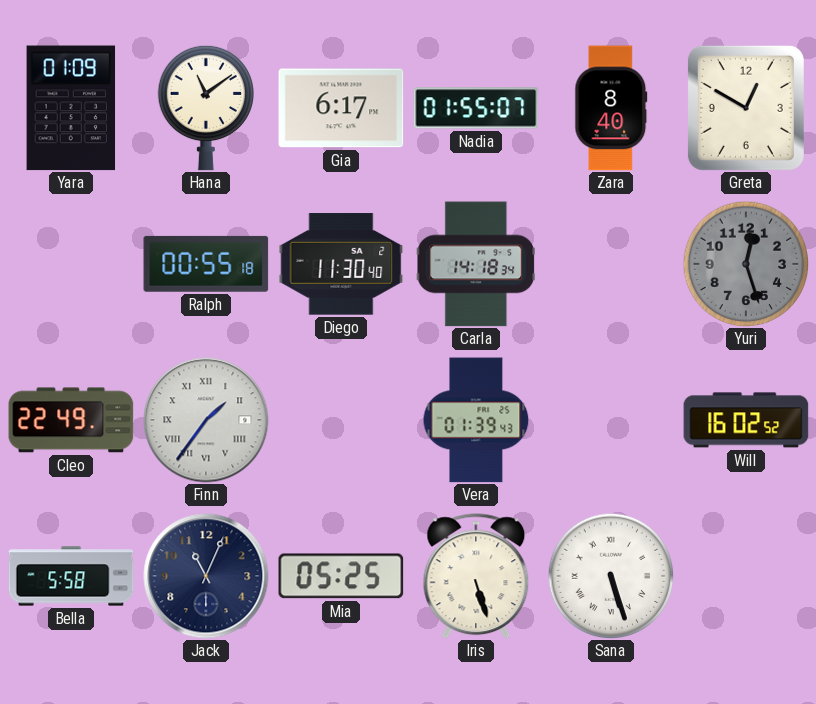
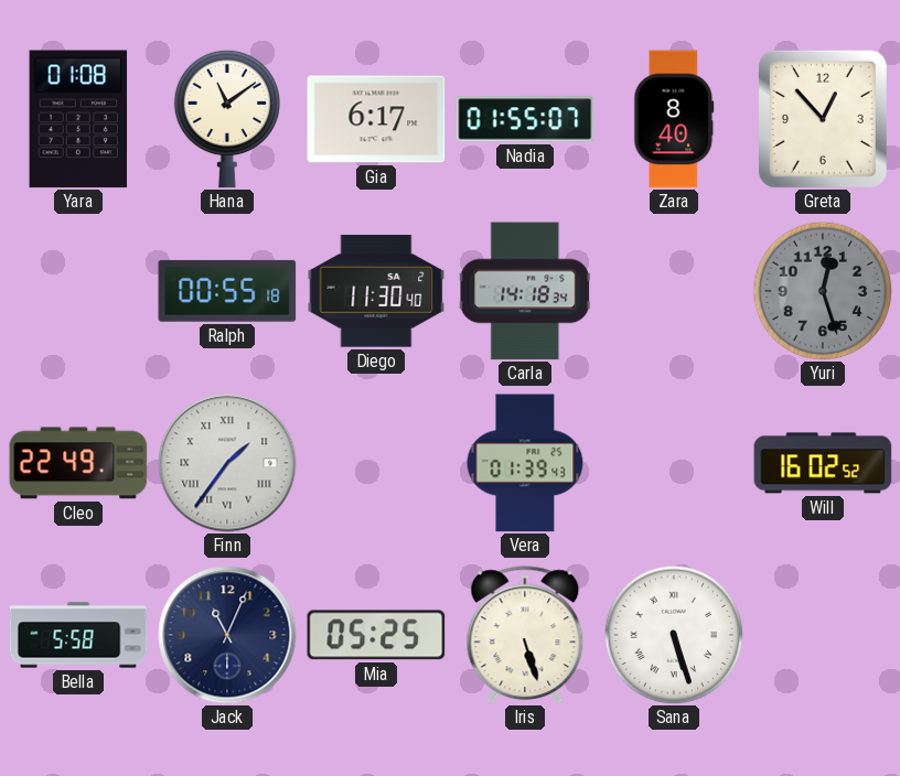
Yara: 01:09 -> 01:08
Greta: 12:50 -> 12:53
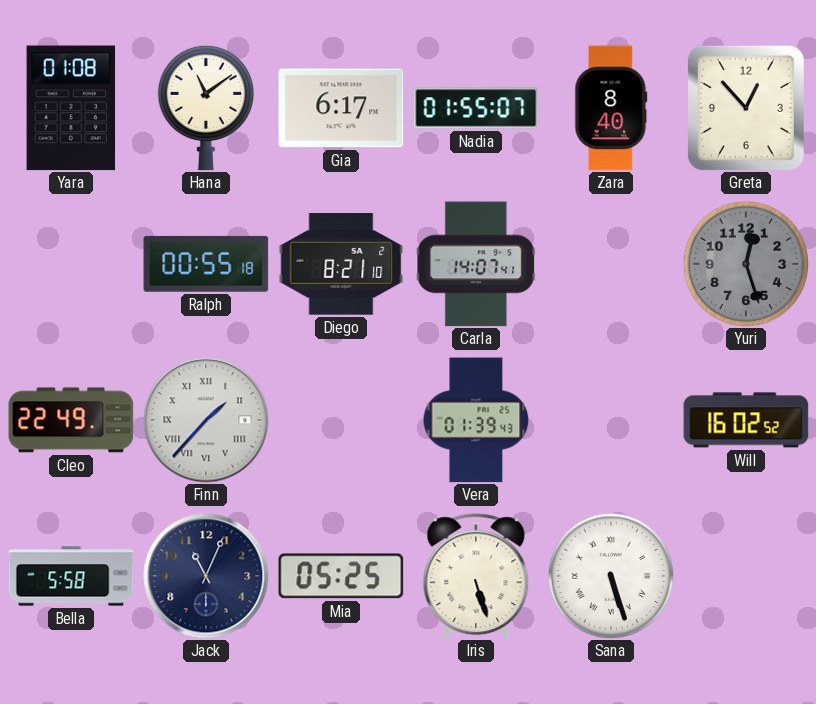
Diego: 11:30 -> 8:21
Carla: 14:18 -> 14:07
Finn: 1:36 -> 1:37
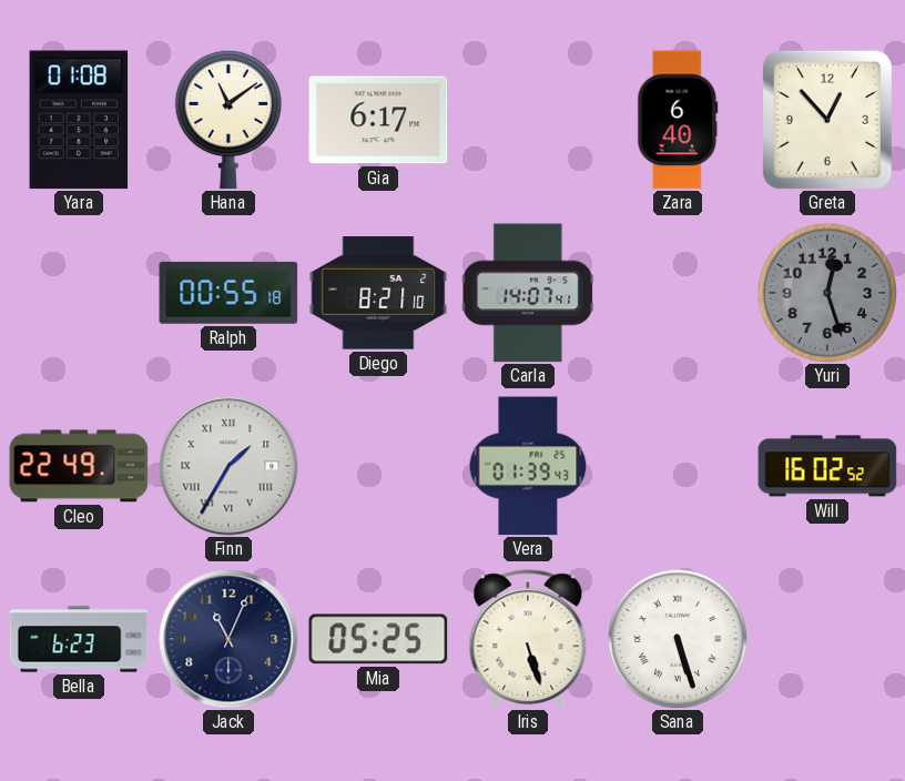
Nadia: 01:55 -> none
Zara: 8:40 -> 6:40
Finn: 1:37 -> 1:35
Bella: 5:58 -> 6:23
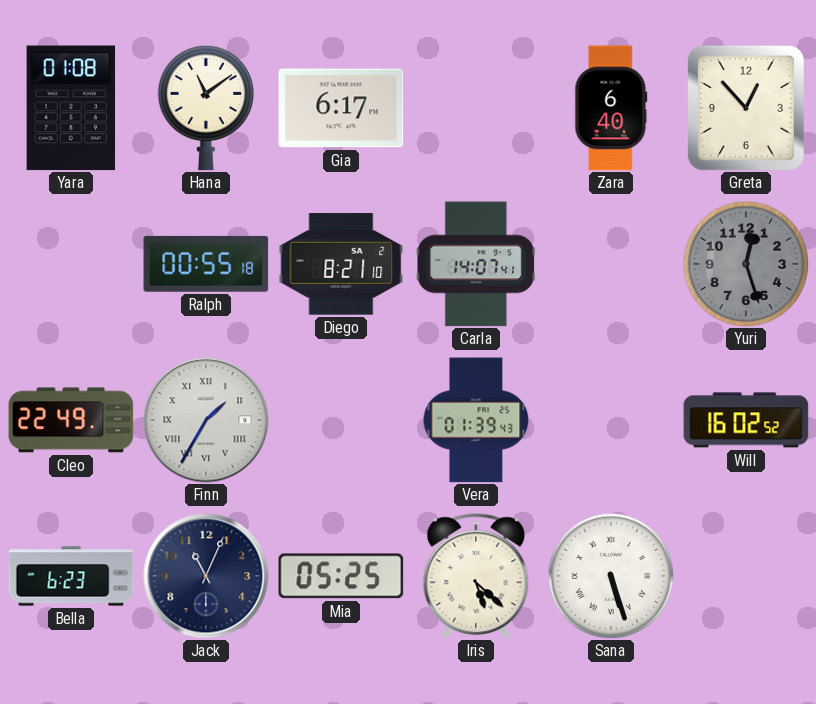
Iris: 5:27 -> 5:22
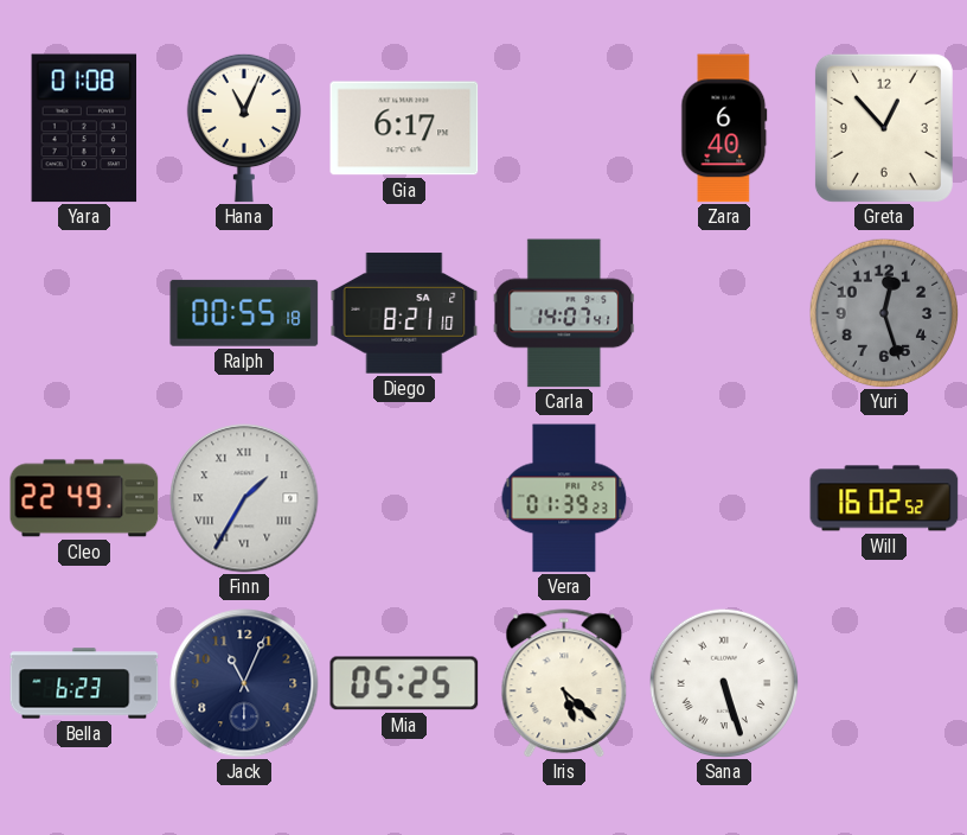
Hana: 11:09 -> 11:04
Vera: 01:39:43 -> 01:39:23
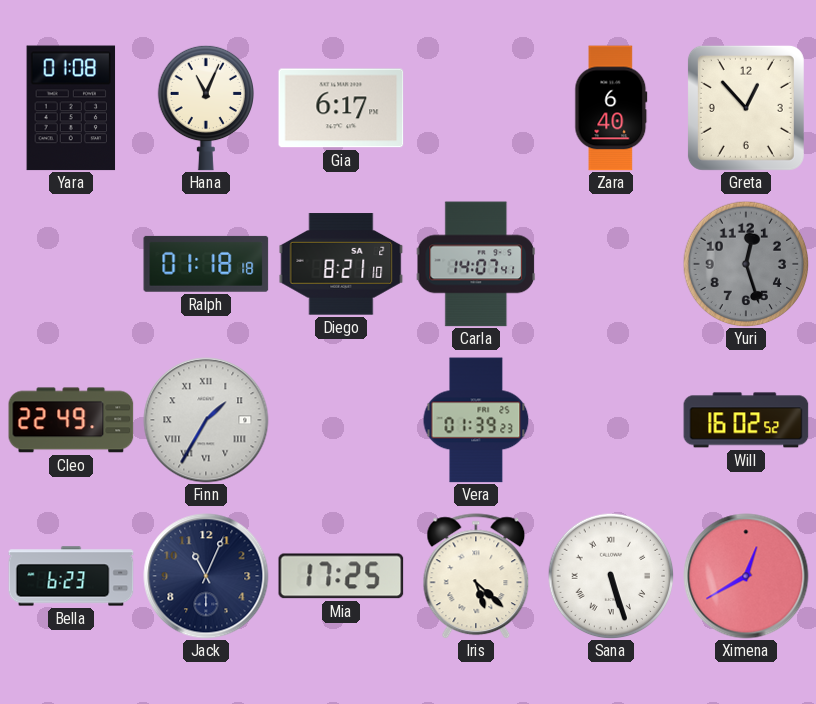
Ralph: 00:55 -> 01:18
Mia: 05:25 -> 17:25
Ximena: none -> 12:40
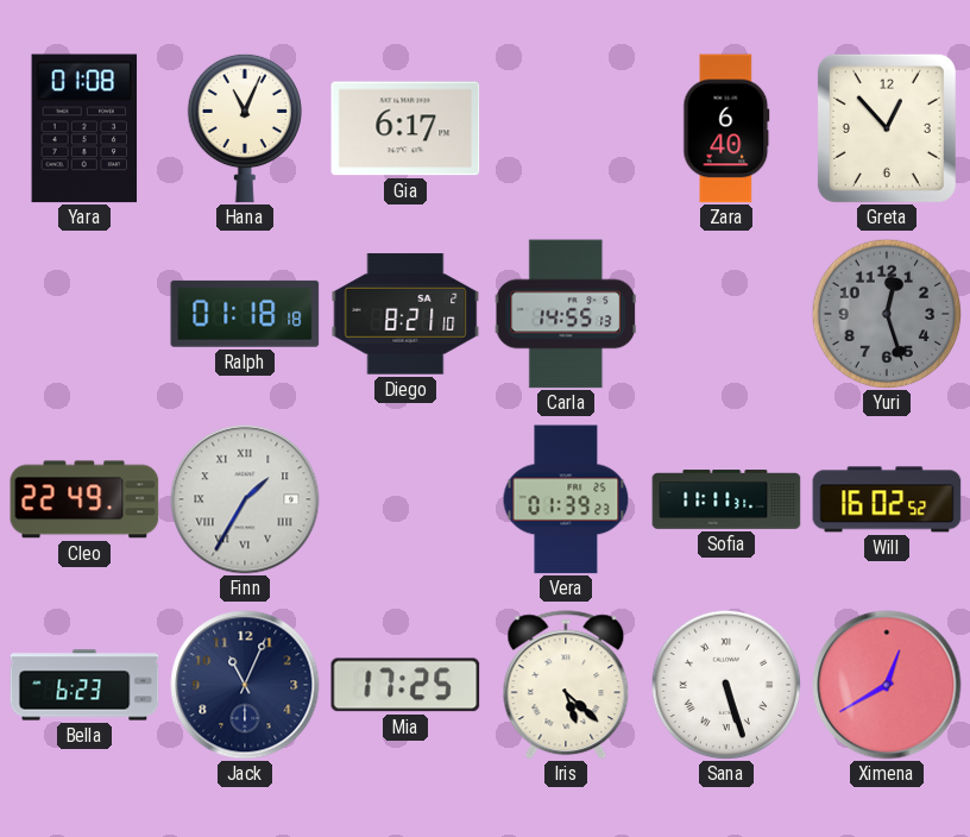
Carla: 14:07 -> 14:55
Sofia: none -> 11:11
